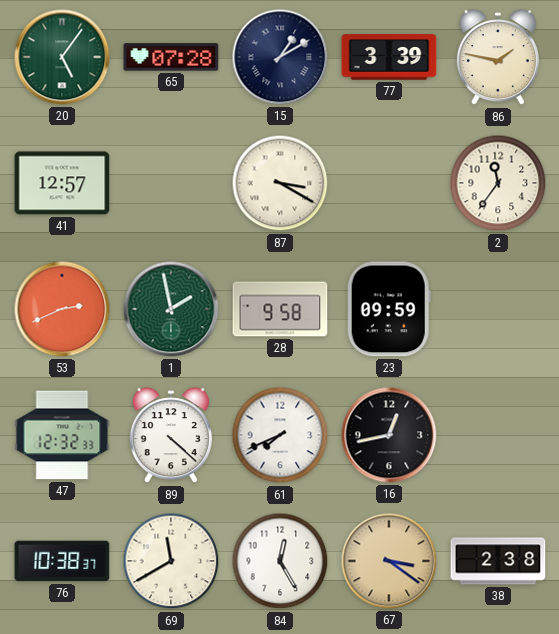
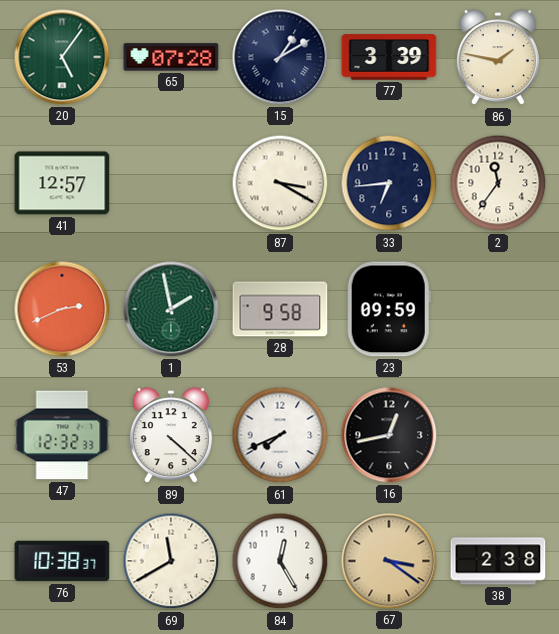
33: none -> 6:44
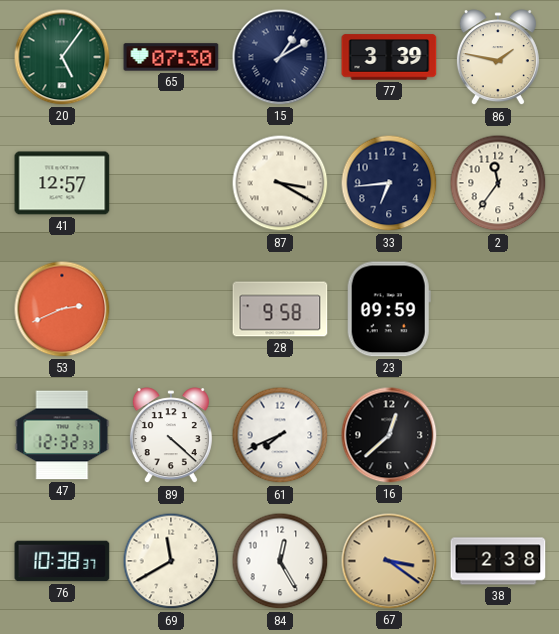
65: 07:28 -> 07:30
1: 1:58 -> none
16: 12:43 -> 12:38
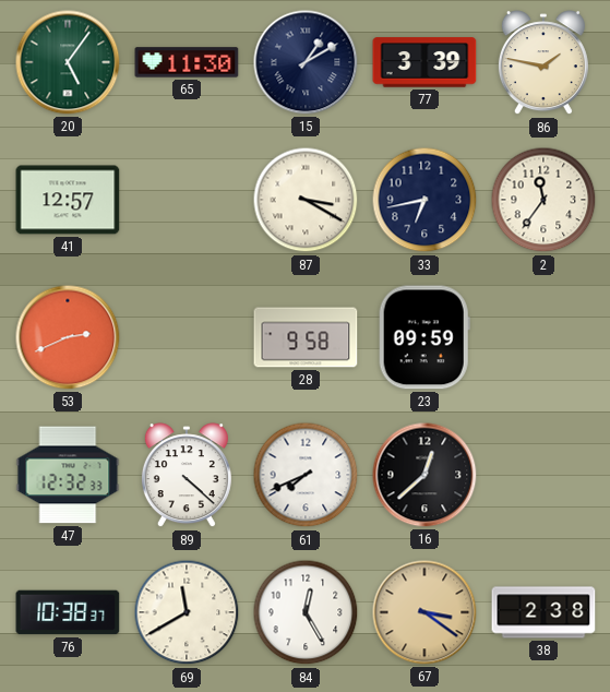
65: 07:30 -> 11:30
33: 6:44 -> 6:43
